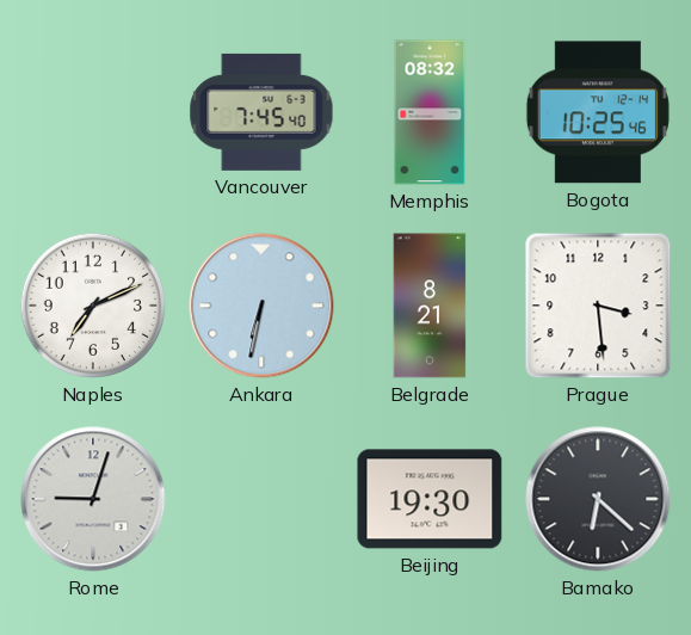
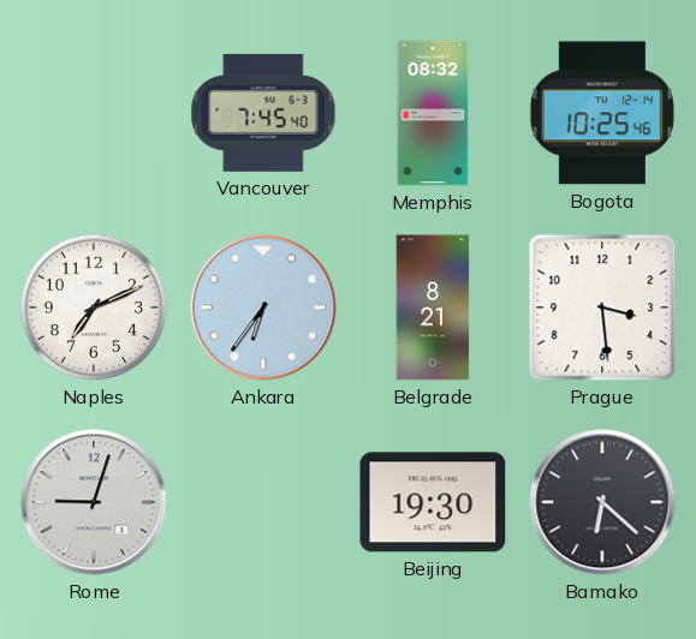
Ankara: 6:32 -> 6:36
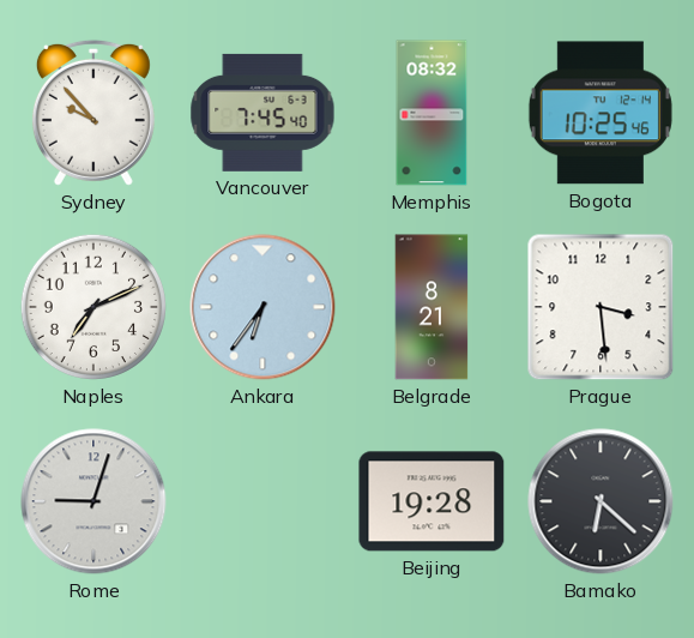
Sydney: none -> 9:53
Beijing: 19:30 -> 19:28
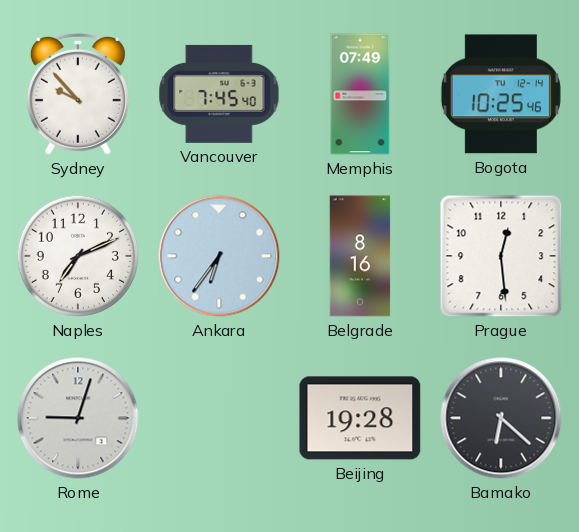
Memphis: 08:32 -> 07:49
Belgrade: 8:21 -> 8:16
Prague: 3:29 -> 12:29
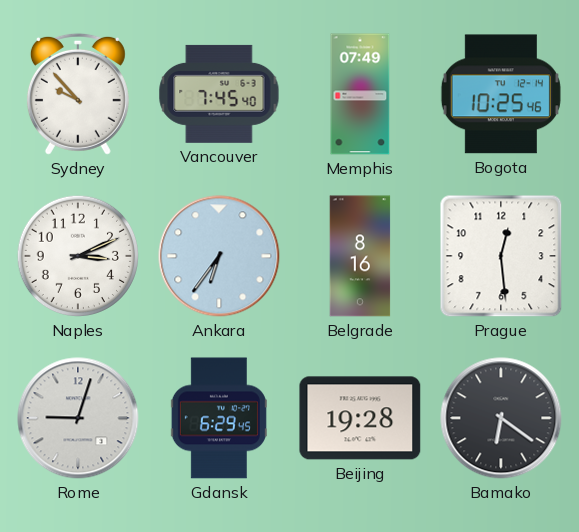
Naples: 7:11 -> 3:11
Gdansk: none -> 6:29
Bamako: 6:22 -> 6:21
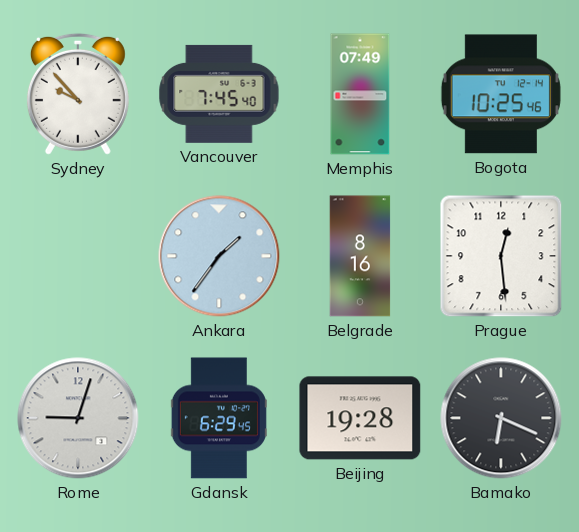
Naples: 3:11 -> none
Ankara: 6:36 -> 1:36
Bamako: 6:21 -> 6:19
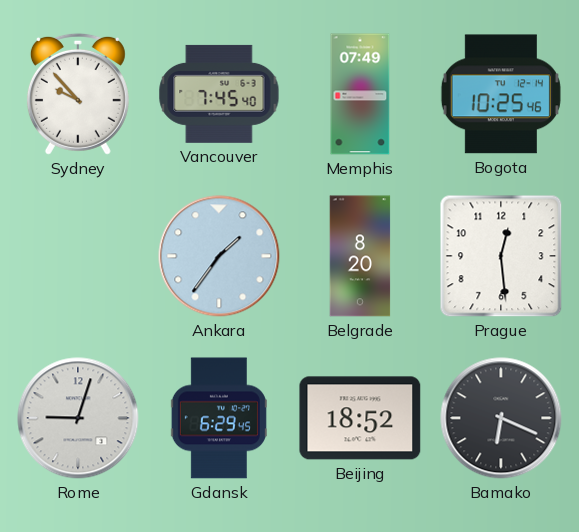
Belgrade: 8:16 -> 8:20
Beijing: 19:28 -> 18:52
